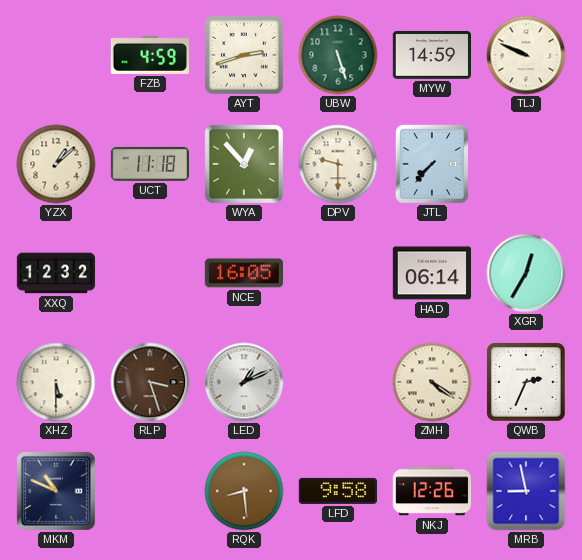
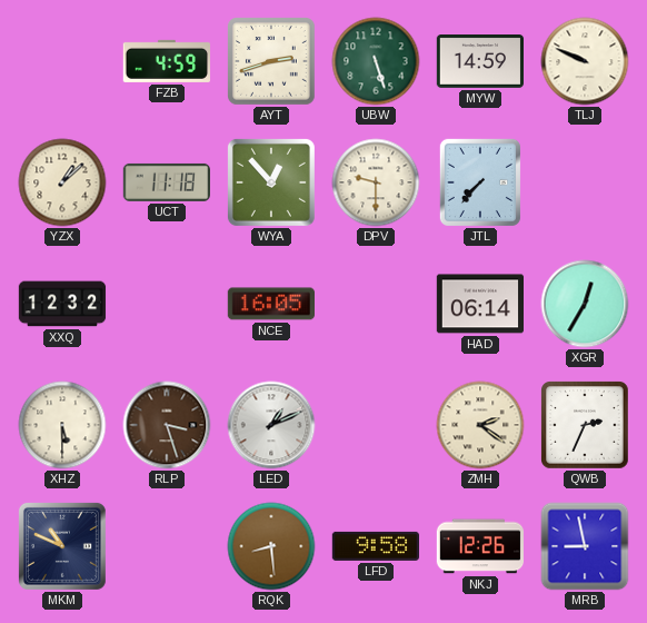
ZMH: 4:21 -> 2:21
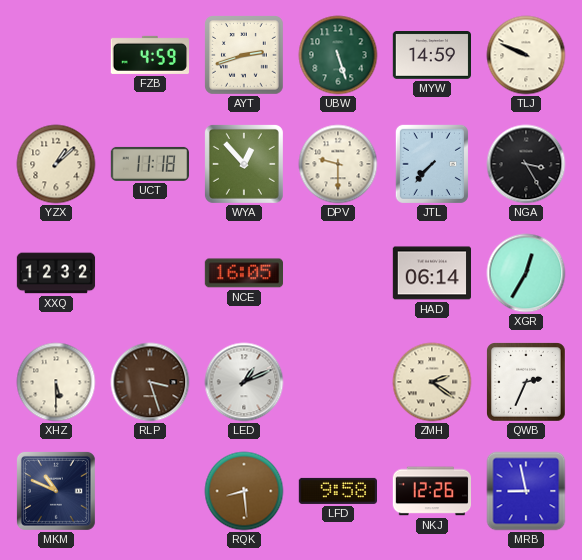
NGA: none -> 3:25
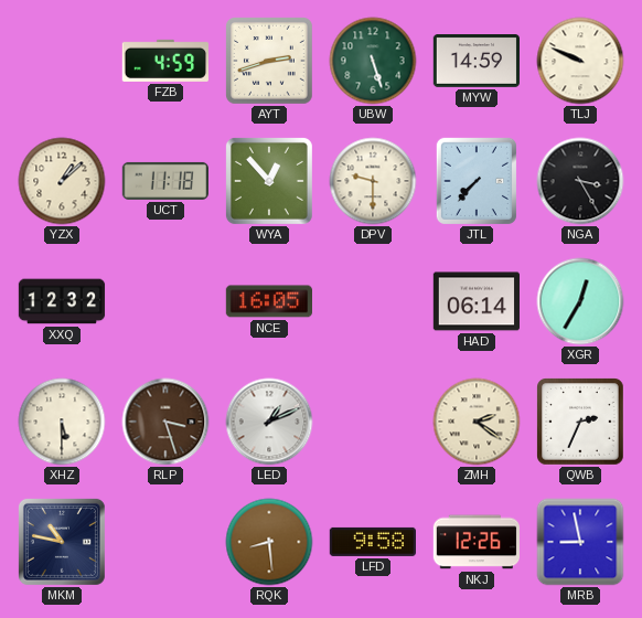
MKM: 10:49 -> 10:47
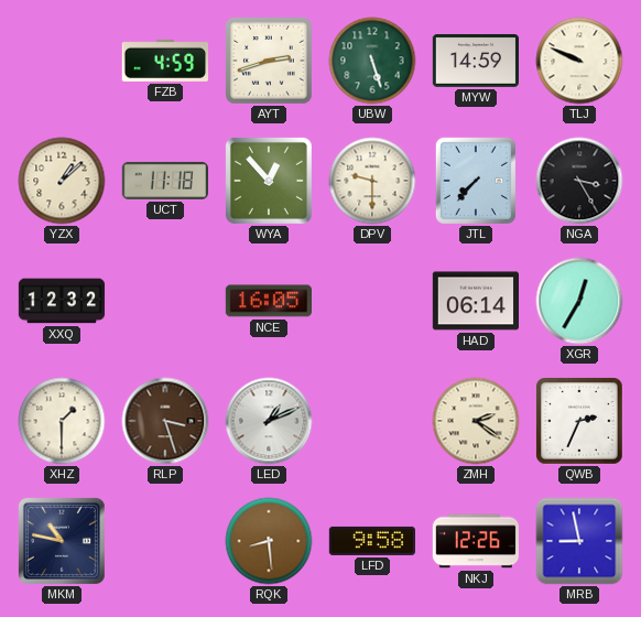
XHZ: 5:30 -> 1:30
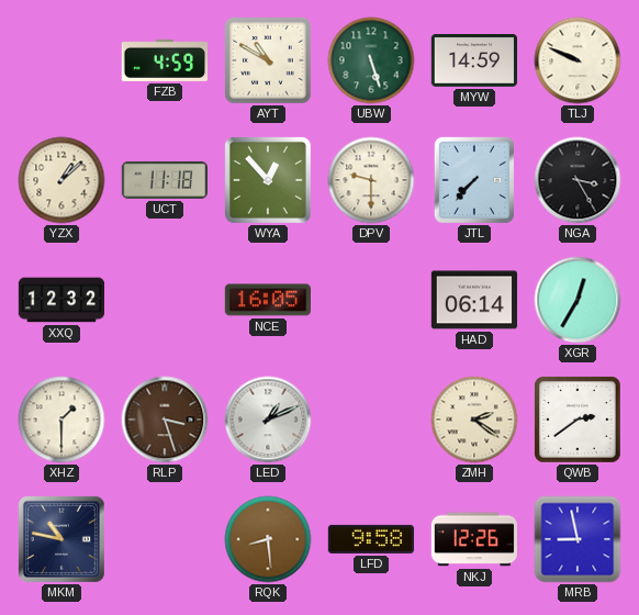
AYT: 2:42 -> 10:50
QWB: 2:34 -> 2:39
